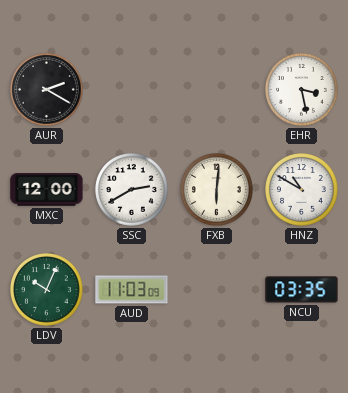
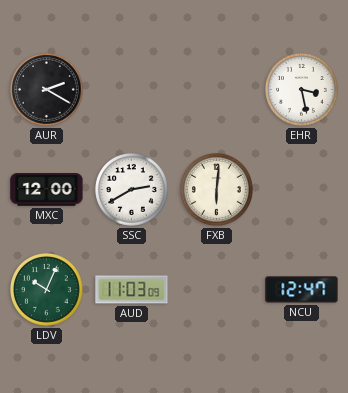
HNZ: 10:50 -> none
NCU: 03:35 -> 12:47
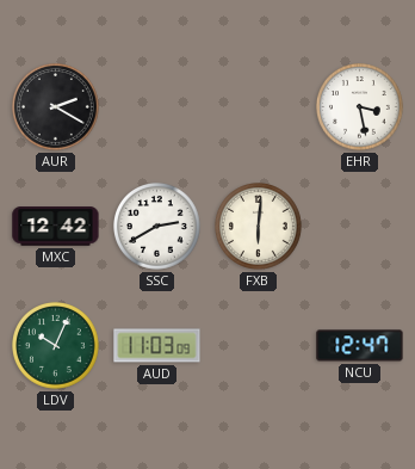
MXC: 12:00 -> 12:42
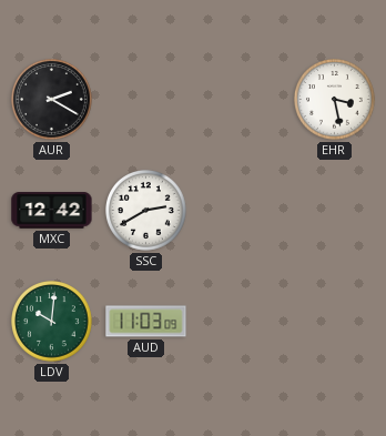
FXB: 6:01 -> none
LDV: 10:04 -> 10:01
NCU: 12:47 -> none
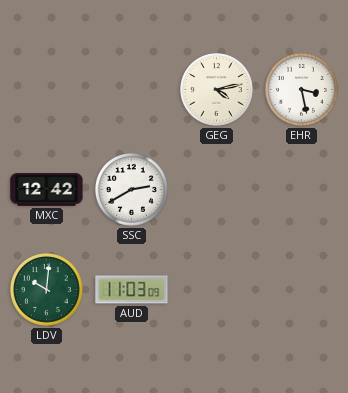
AUR: 2:20 -> none
GEG: none -> 4:13
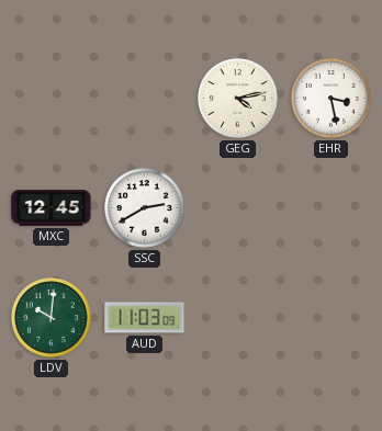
MXC: 12:42 -> 12:45
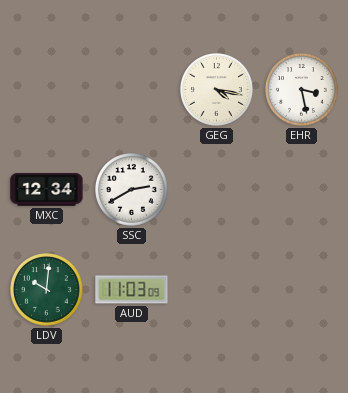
GEG: 4:13 -> 4:17
MXC: 12:45 -> 12:34
